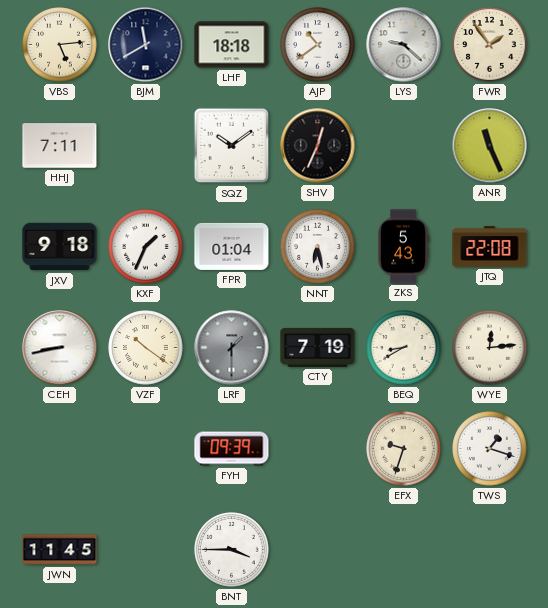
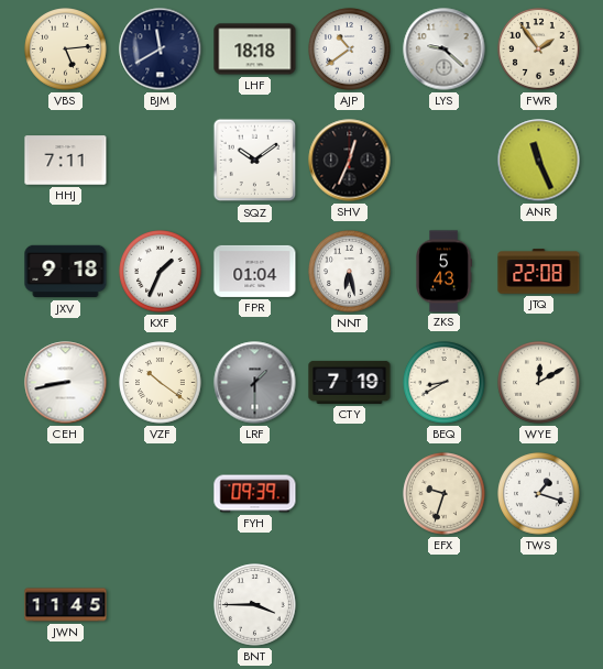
WYE: 12:14 -> 12:10
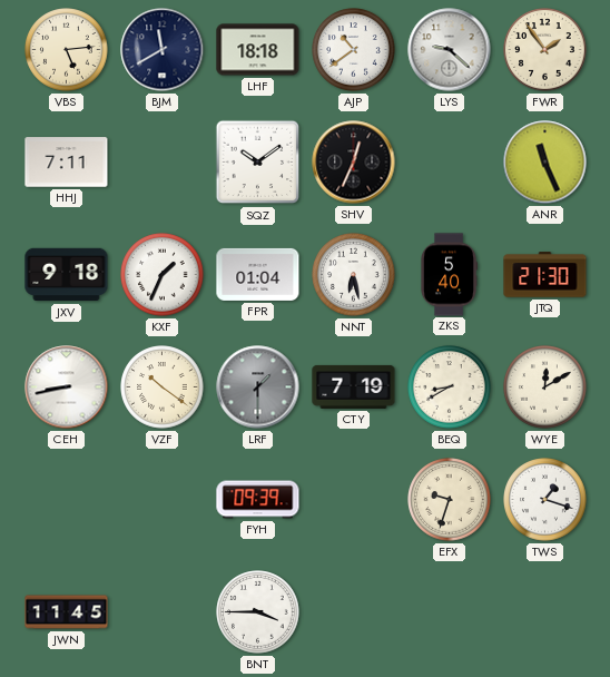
ZKS: 5:43 -> 5:40
JTQ: 22:08 -> 21:30
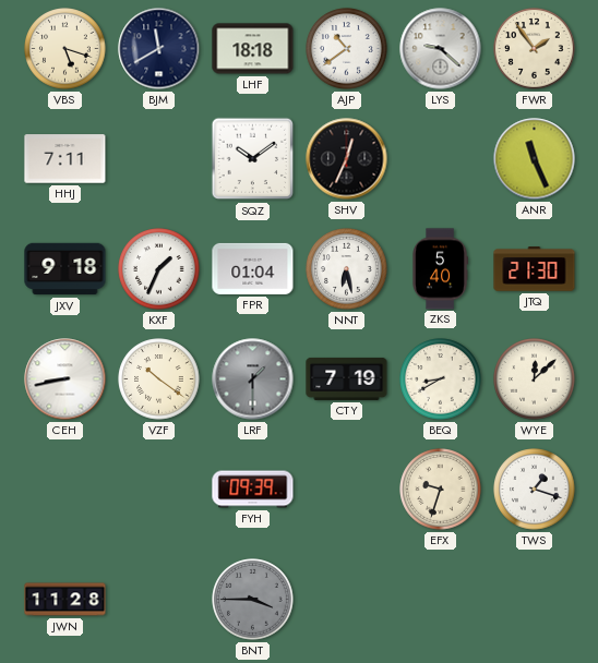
VBS: 5:14 -> 5:18
WYE: 12:10 -> 12:08
JWN: 11:45 -> 11:28
BNT dial: white -> grey
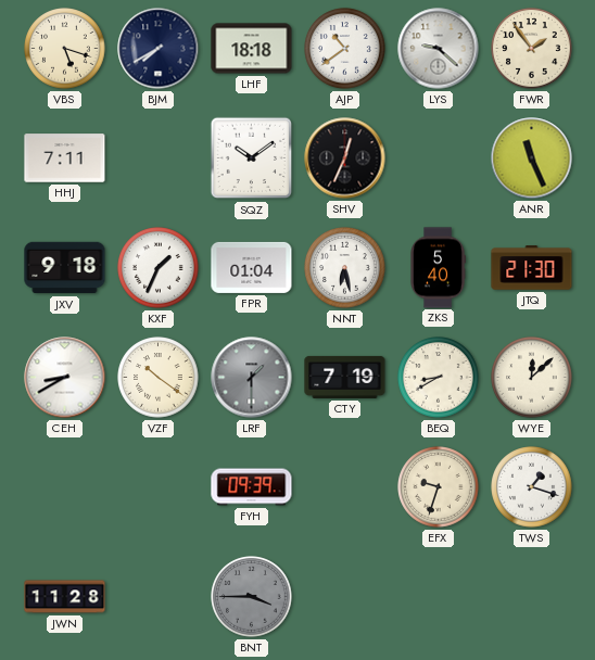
BJM: 11:40 -> 7:40
CEH: 8:43 -> 8:40
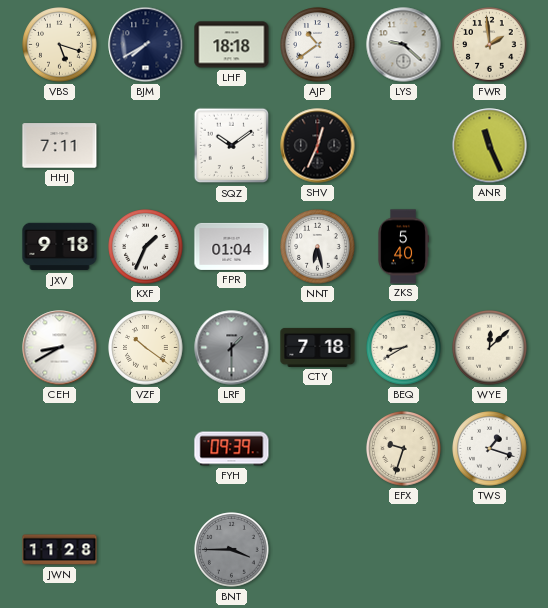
FWR: 1:54 -> 1:59
JTQ: 21:30 -> none
CTY: 7:19 -> 7:18
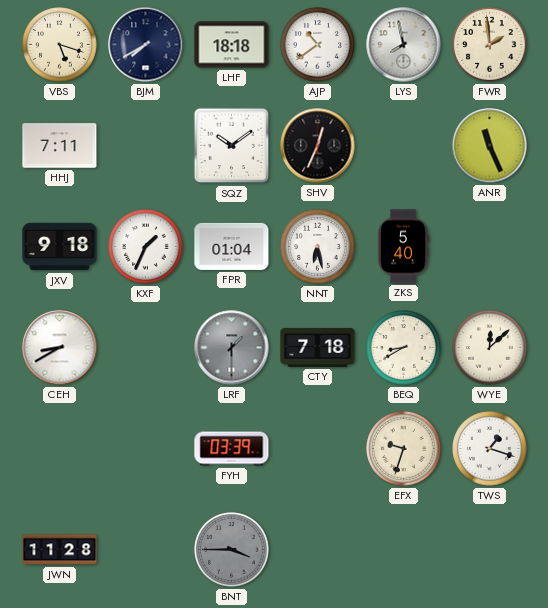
LYS: 9:22 -> 7:58
VZF: 10:21 -> none
FYH: 09:39 -> 03:39
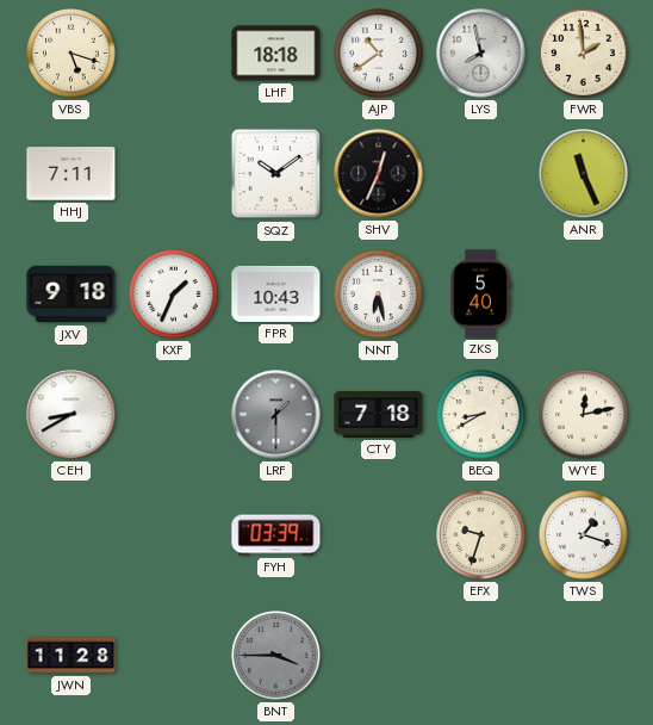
BJM: 7:40 -> none
FPR: 01:04 -> 10:43
WYE: 12:08 -> 12:13
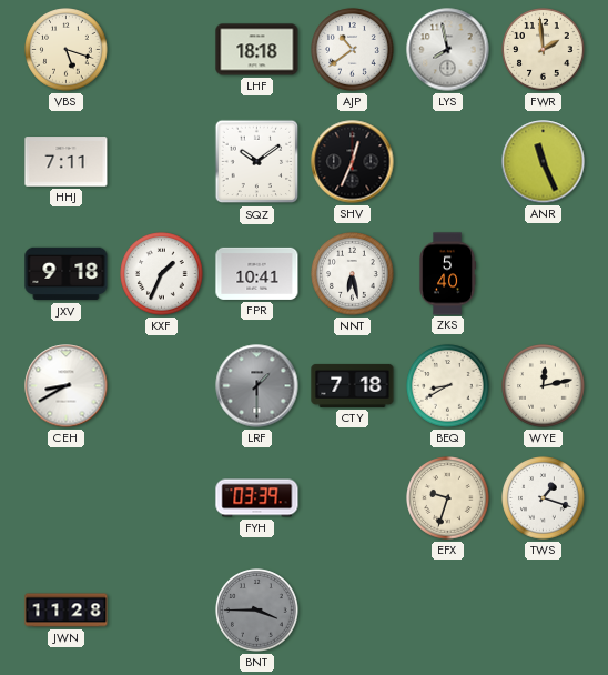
FPR: 10:43 -> 10:41
